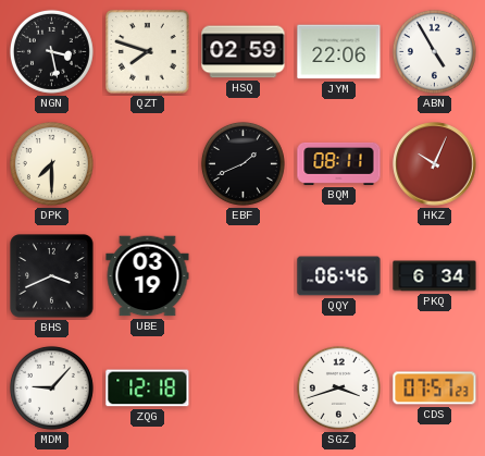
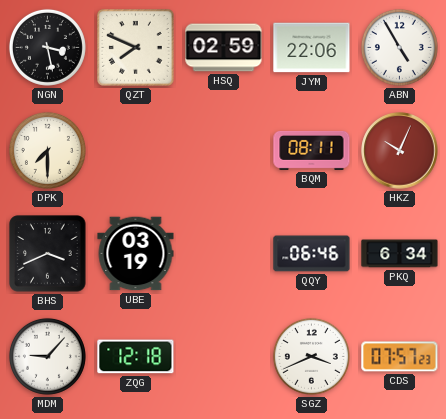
QZT: 7:48 -> 7:49
EBF: 1:41 -> none
SGZ: 3:42 -> 3:41
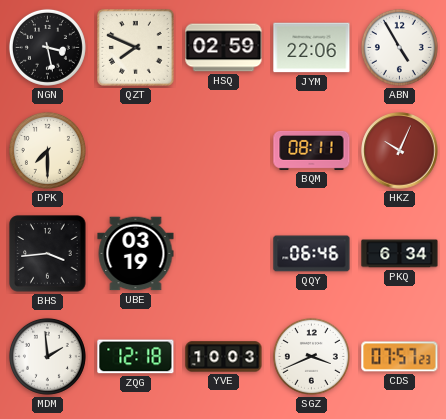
BHS: 3:41 -> 3:44
MDM: 9:07 -> 1:59
YVE: none -> 10:03
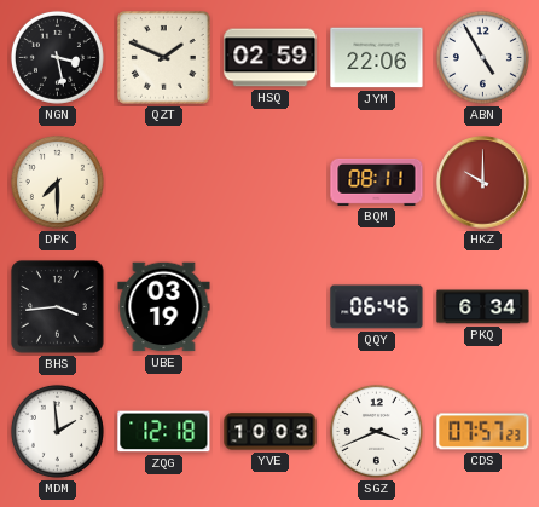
QZT: 7:49 -> 1:49
HKZ: 10:04 -> 10:00
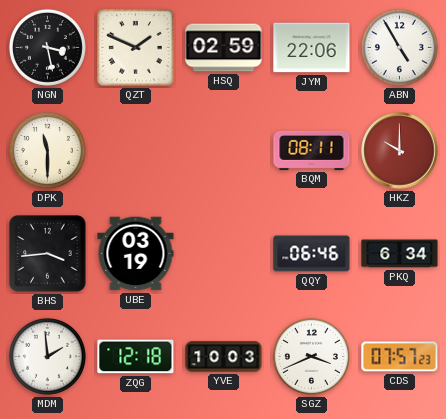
DPK: 7:30 -> 11:30
